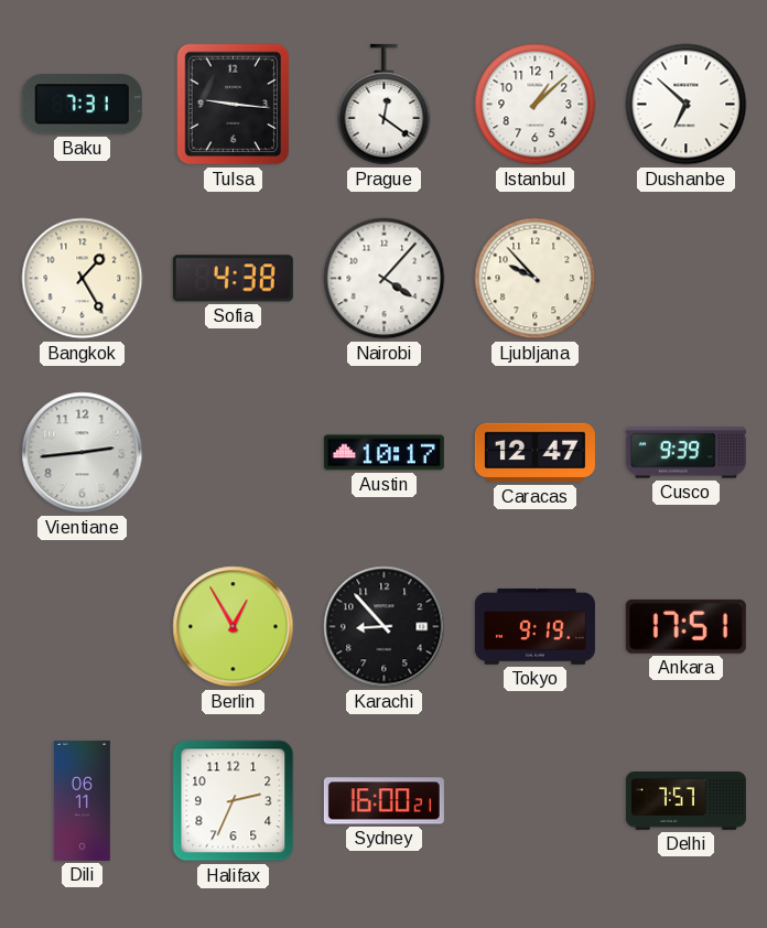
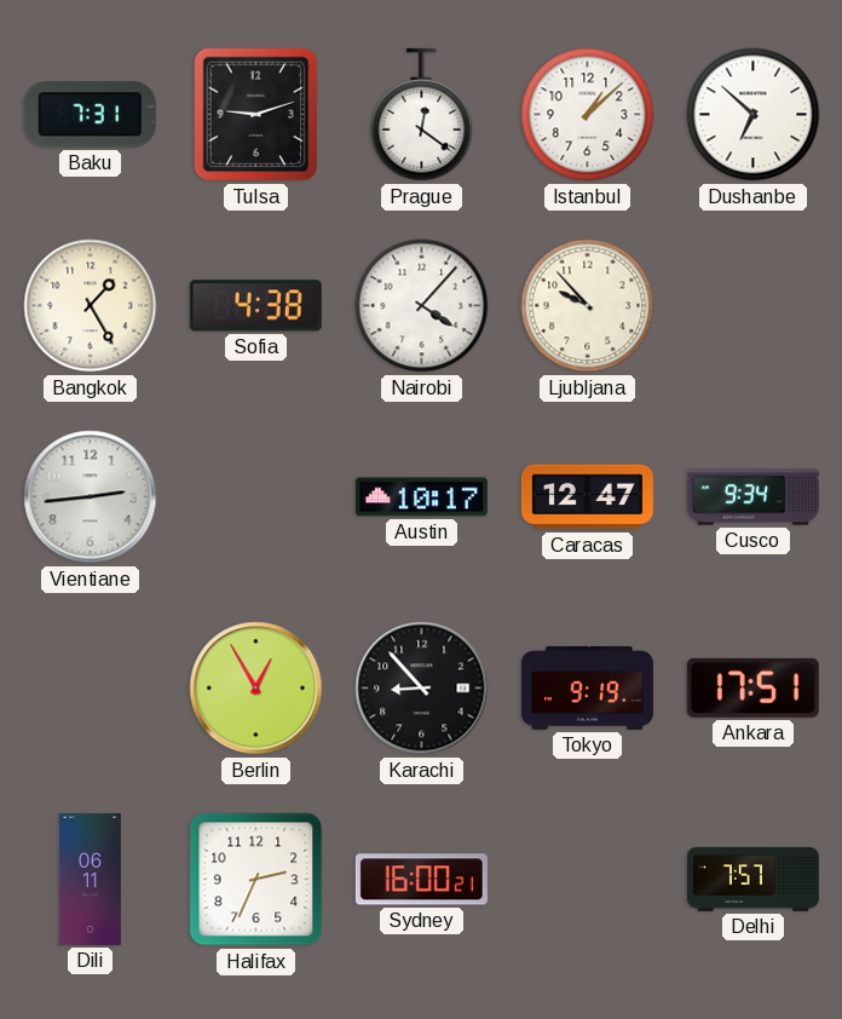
Tulsa: 9:16 -> 9:12
Cusco: 9:39 -> 9:34
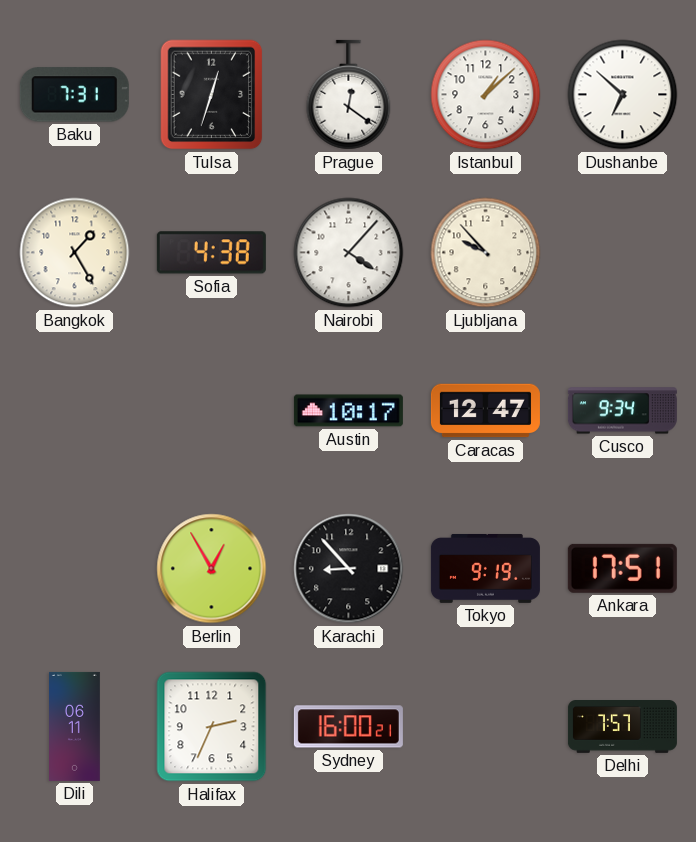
Tulsa: 9:12 -> 12:33
Vientiane: 2:44 -> none
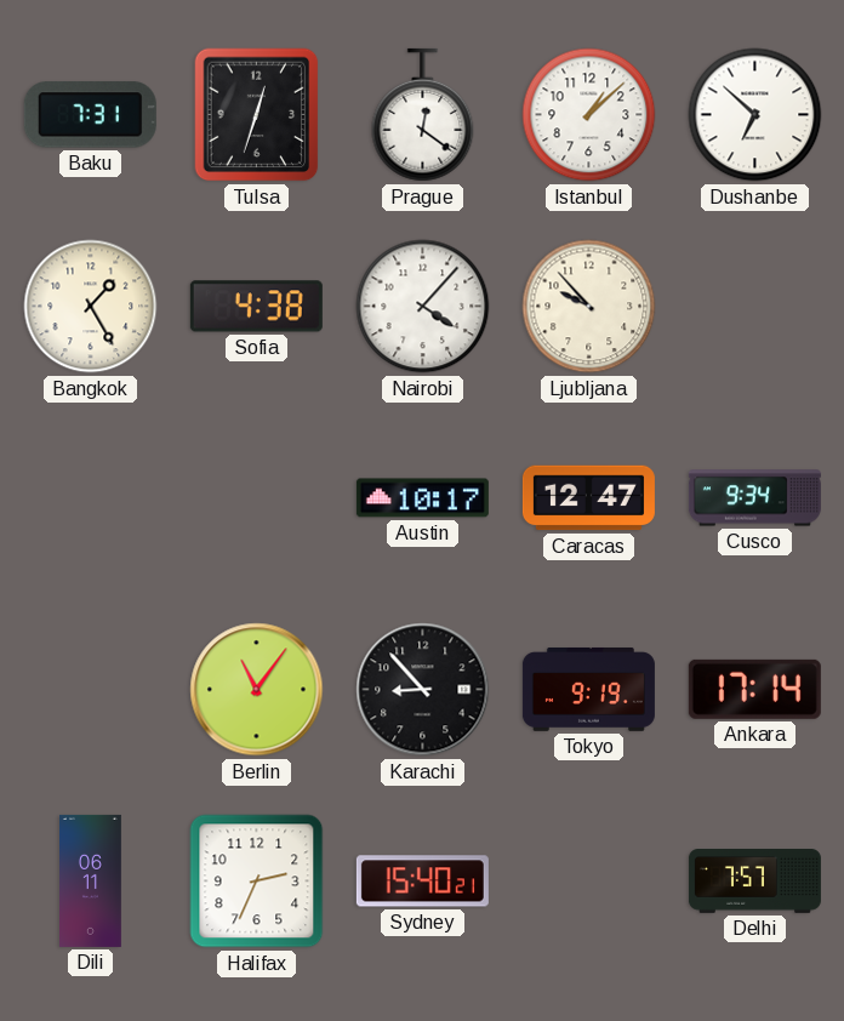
Berlin: 12:55 -> 11:06
Ankara: 17:51 -> 17:14
Sydney: 16:00 -> 15:40
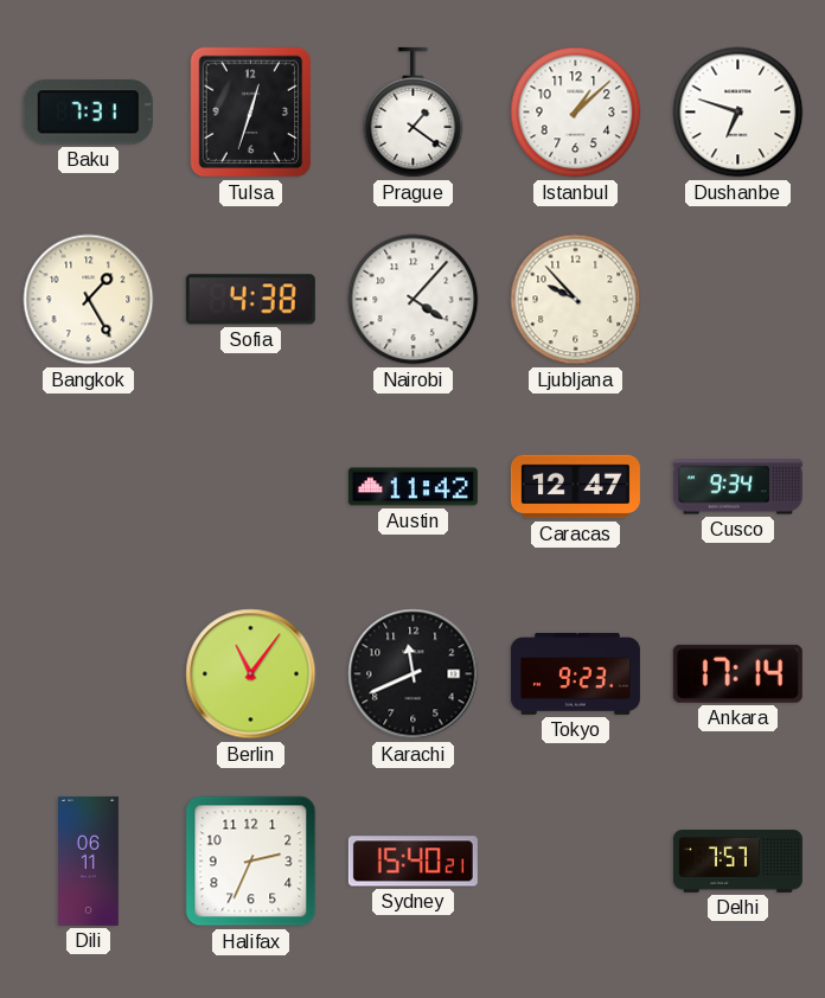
Prague: 12:21 -> 1:21
Dushanbe: 6:52 -> 6:48
Austin: 10:17 -> 11:42
Karachi: 8:53 -> 11:41
Tokyo: 9:19 -> 9:23
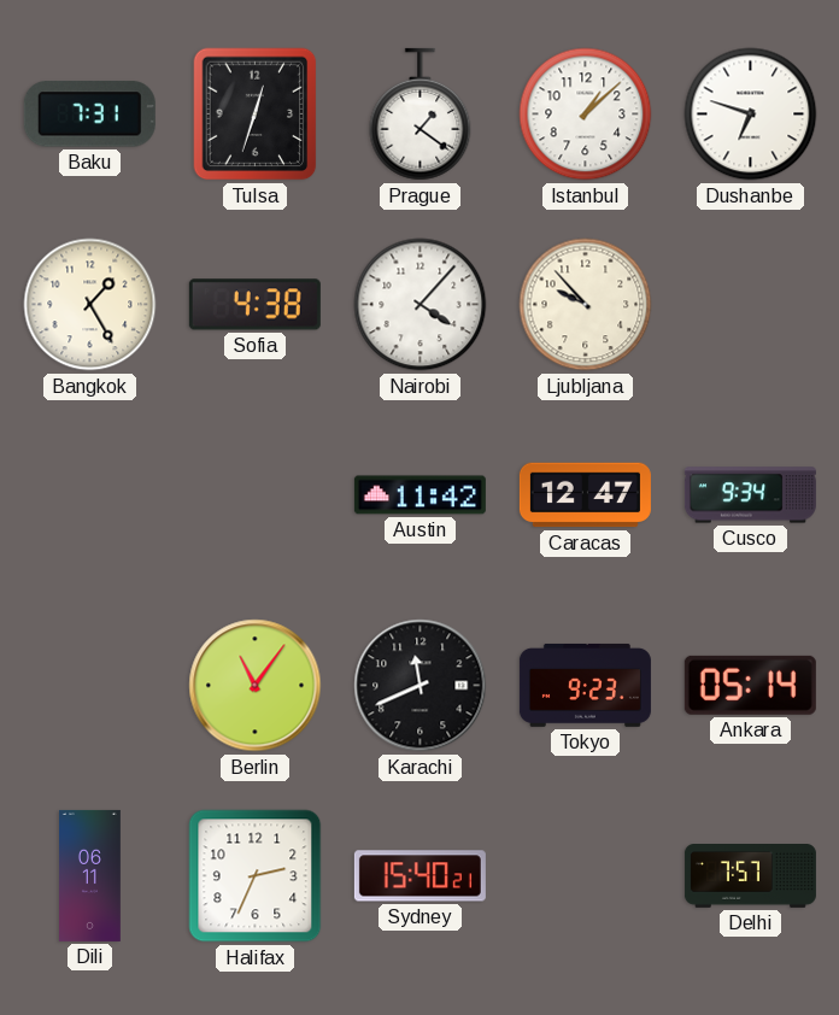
Ankara: 17:14 -> 05:14
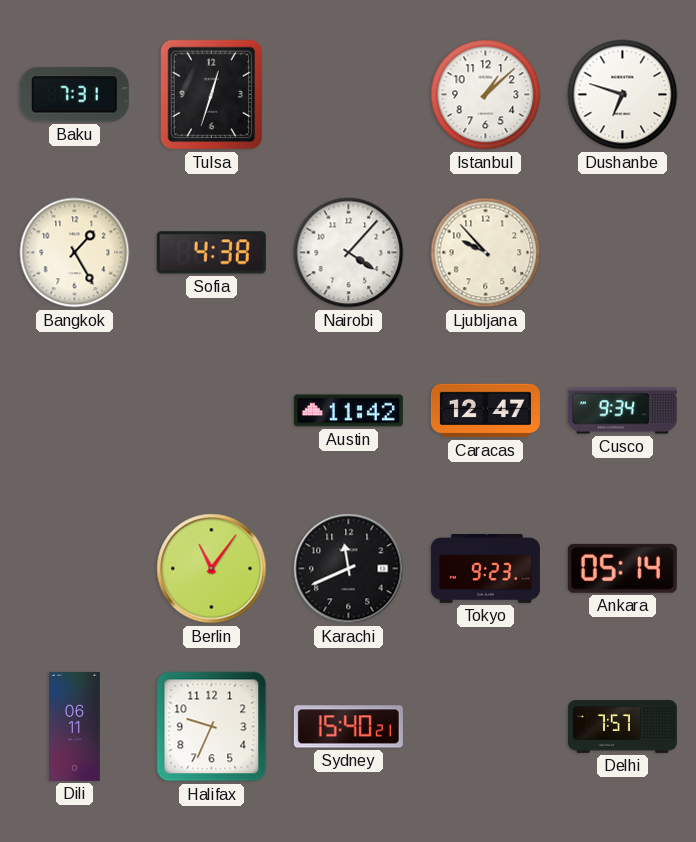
Prague: 1:21 -> none
Halifax: 2:34 -> 9:34
